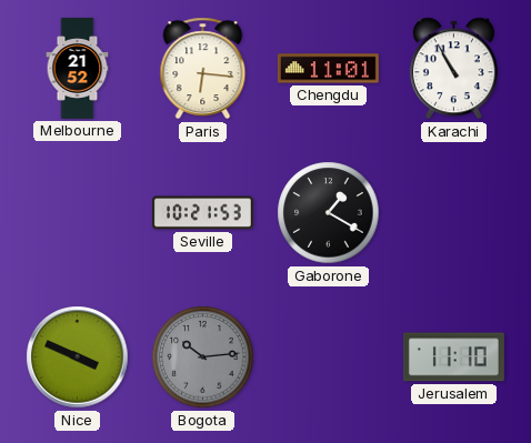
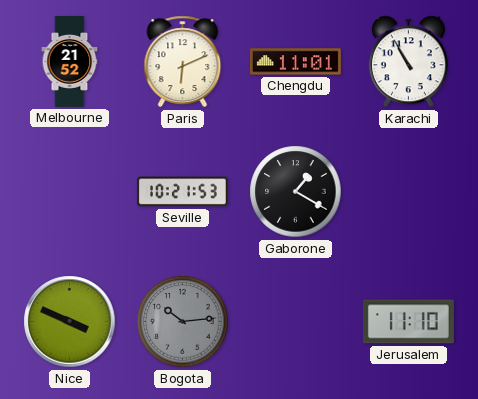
Paris: 6:16 -> 6:11
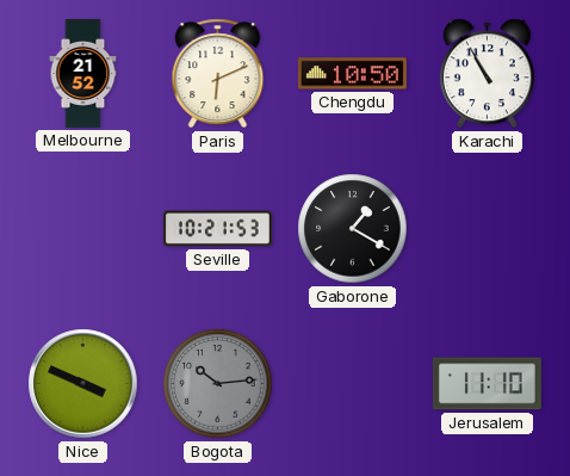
Chengdu: 11:01 -> 10:50
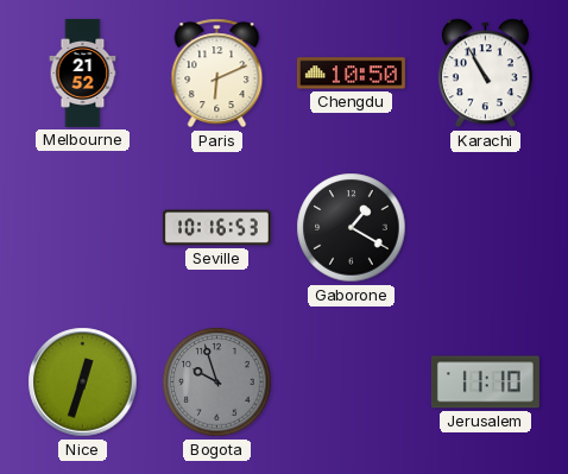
Seville: 10:21 -> 10:16
Nice: 3:49 -> 12:33
Bogota: 10:14 -> 9:57
